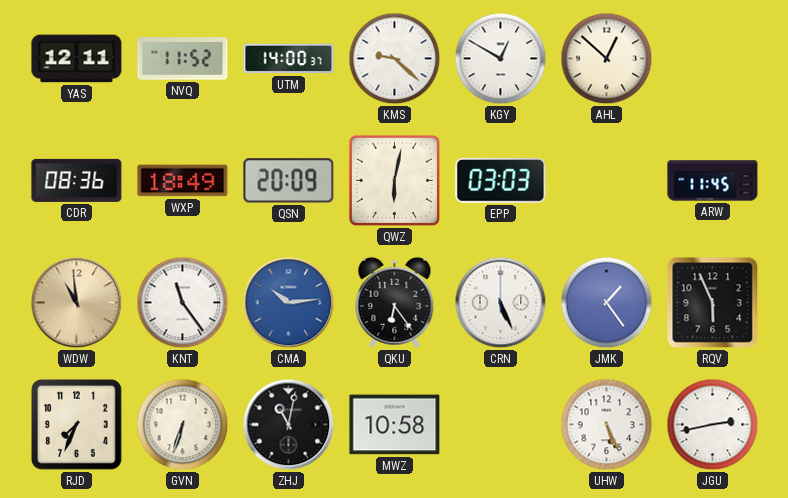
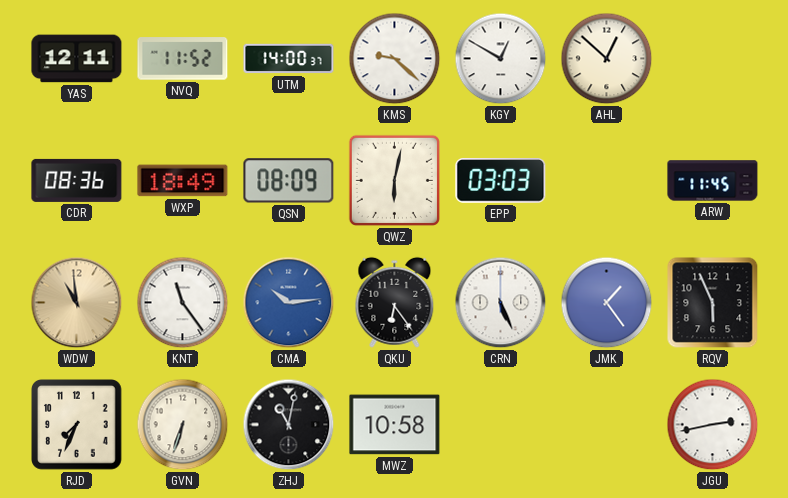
QSN: 20:09 -> 08:09
UHW: 5:26 -> none
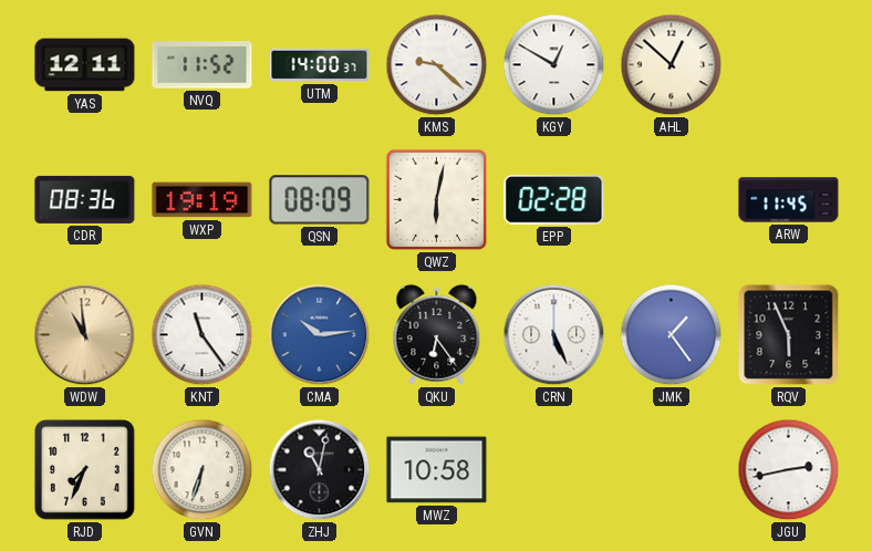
WXP: 18:49 -> 19:19
EPP: 03:03 -> 02:28
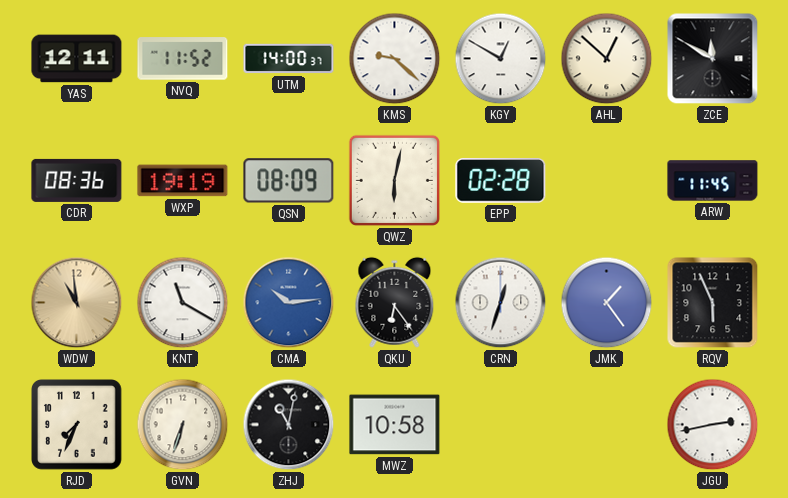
ZCE: none -> 11:50
KNT: 11:24 -> 11:20
CRN: 5:26 -> 12:33
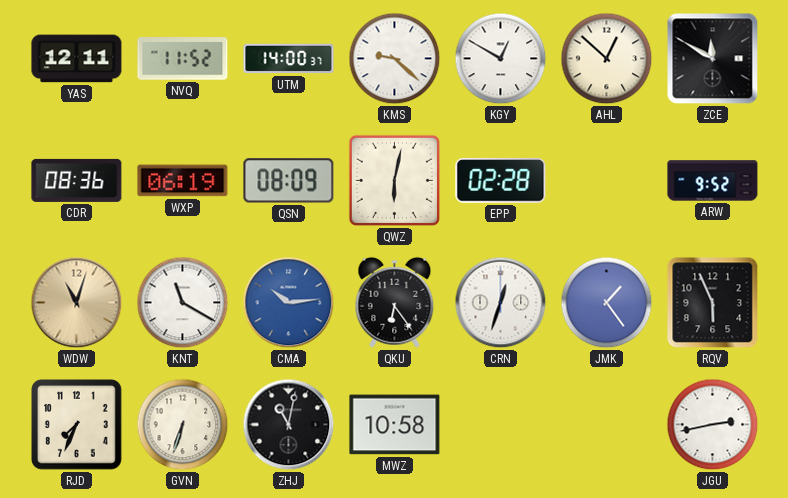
WXP: 19:19 -> 06:19
ARW: 11:45 -> 9:52
WDW: 10:59 -> 11:03
